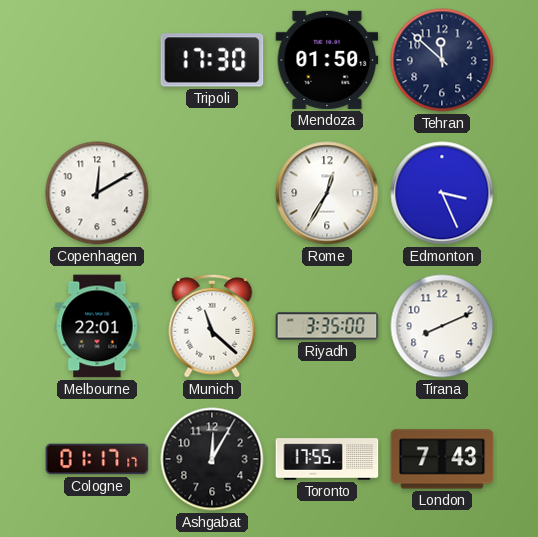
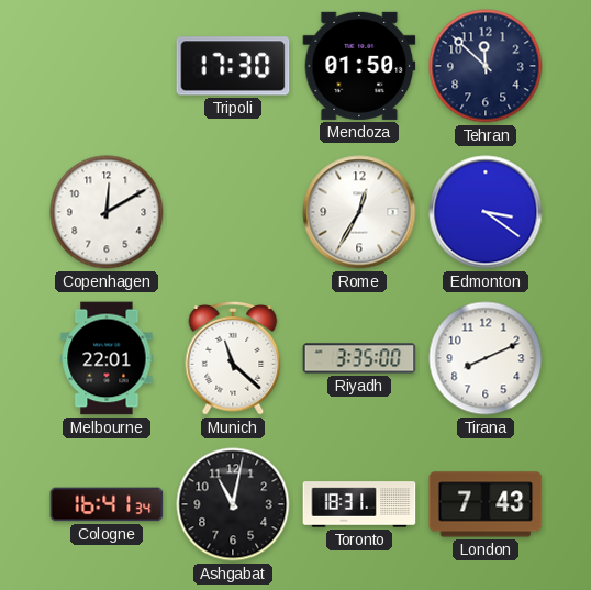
Edmonton: 3:26 -> 3:21
Cologne: 01:17 -> 16:41
Ashgabat: 12:05 -> 11:02
Toronto: 17:55 -> 18:31
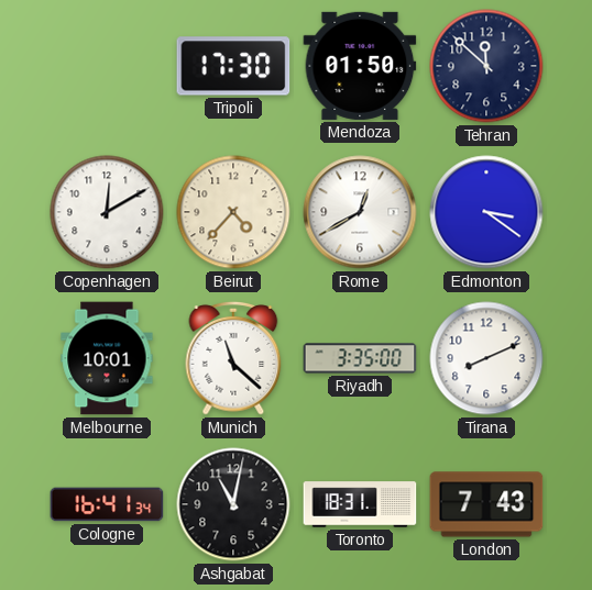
Beirut: none -> 4:37
Rome: 12:35 -> 12:40
Melbourne: 22:01 -> 10:01
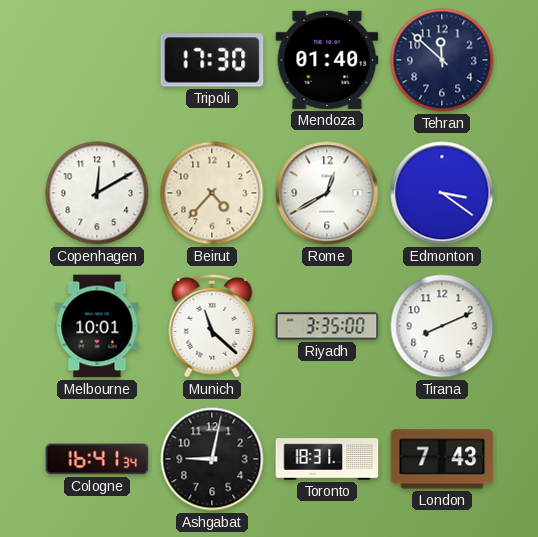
Mendoza: 01:50 -> 01:40
Ashgabat: 11:02 -> 9:02
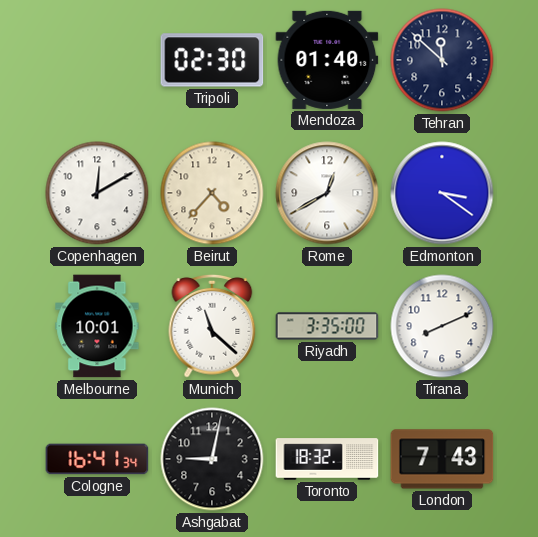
Tripoli: 17:30 -> 02:30
Toronto: 18:31 -> 18:32
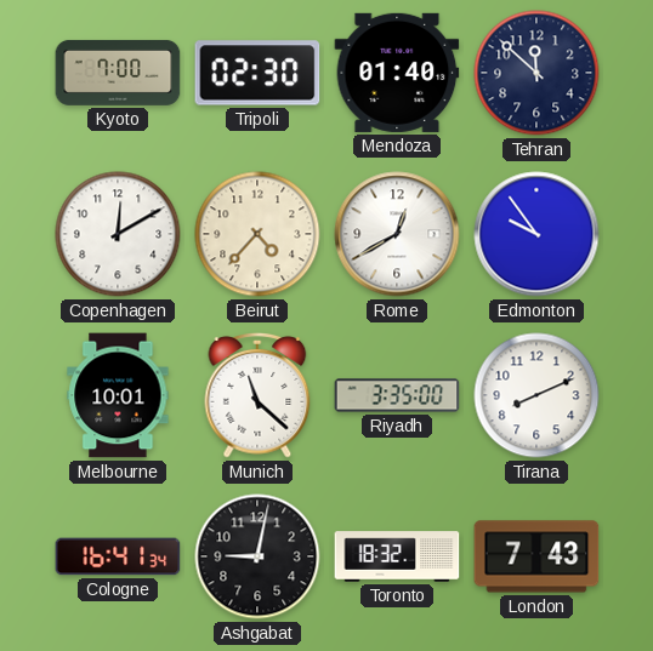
Kyoto: none -> 7:00
Edmonton: 3:21 -> 9:54
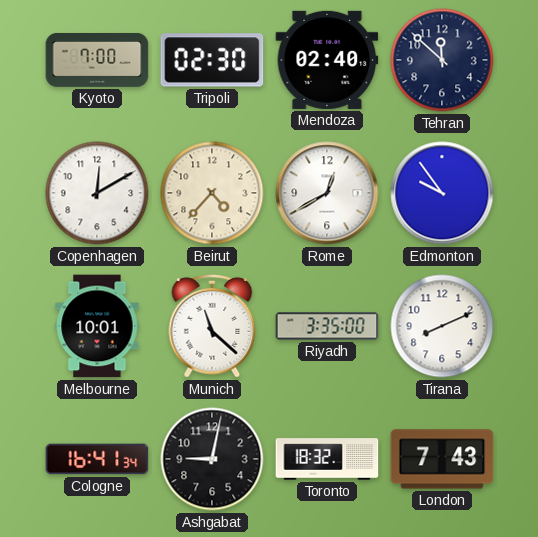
Mendoza: 01:40 -> 02:40
